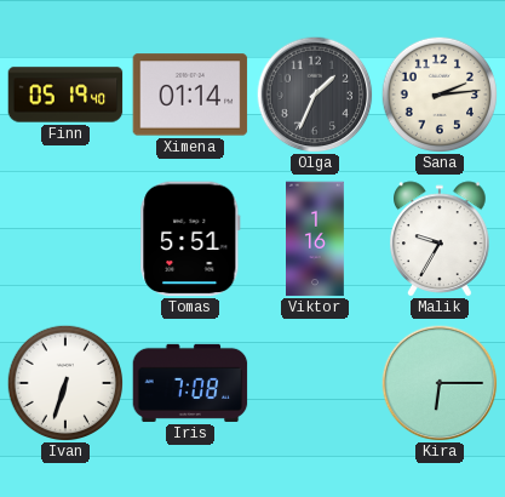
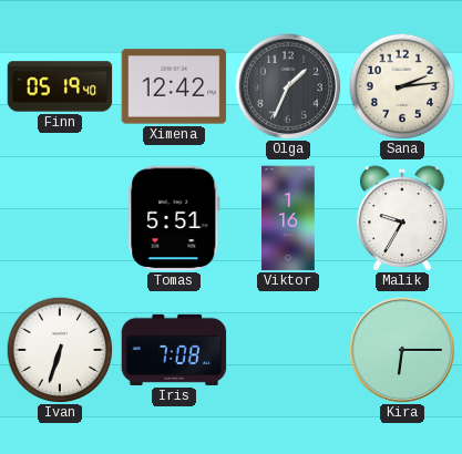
Ximena: 01:14 -> 12:42
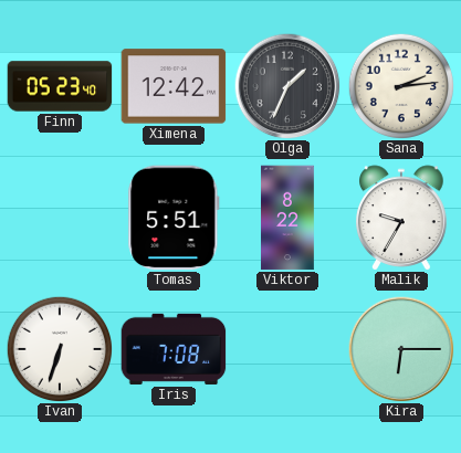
Finn: 05:19 -> 05:23
Viktor: 1:16 -> 8:22
